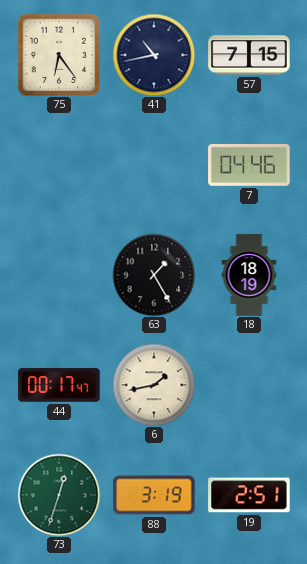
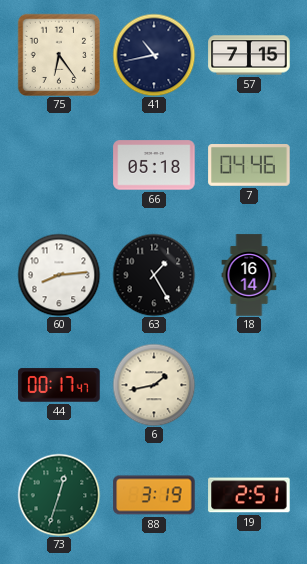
66: none -> 05:18
60: none -> 8:14
18: 18:19 -> 16:14
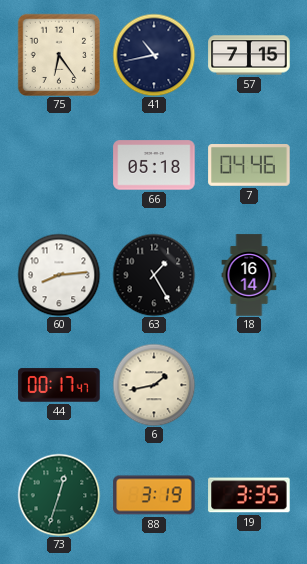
19: 2:51 -> 3:35
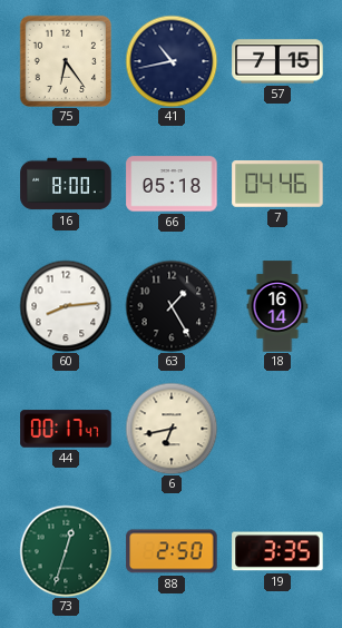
16: none -> 8:00
6: 1:43 -> 6:43
88: 3:19 -> 2:50
